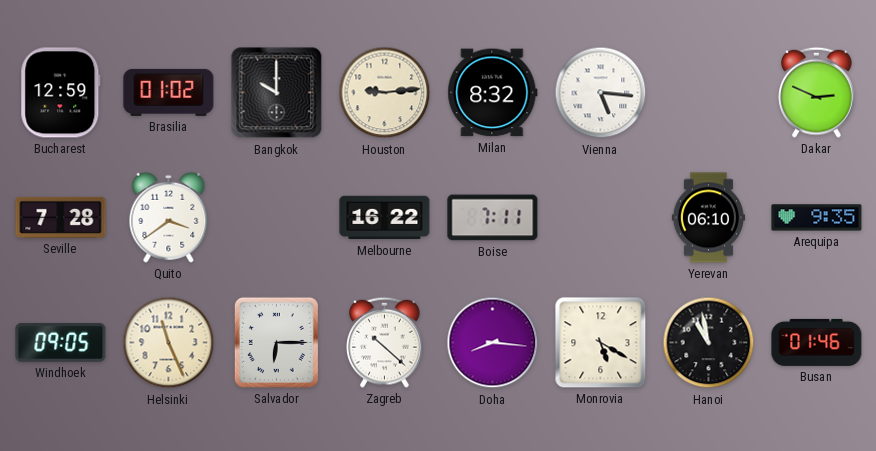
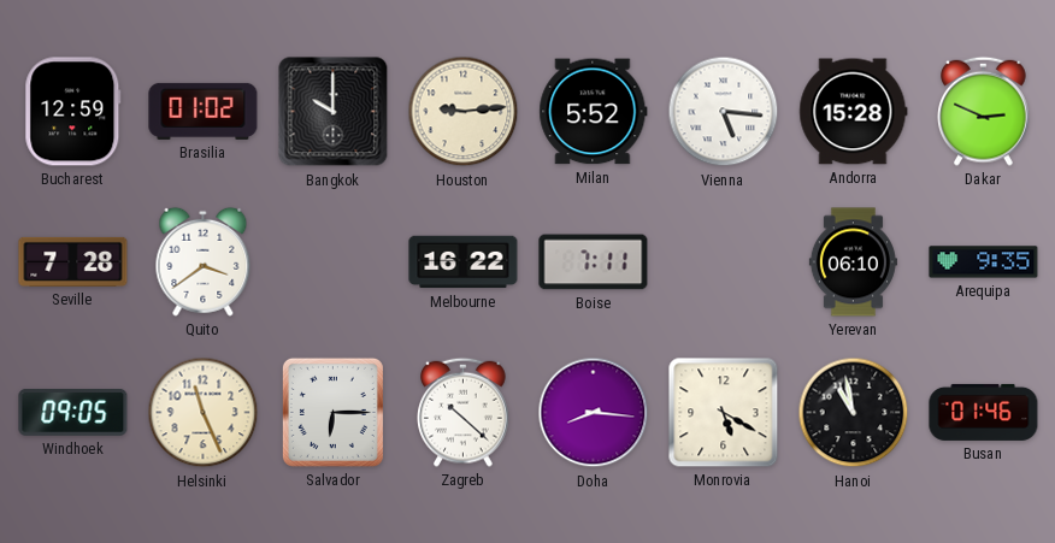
Milan: 8:32 -> 5:52
Andorra: none -> 15:28
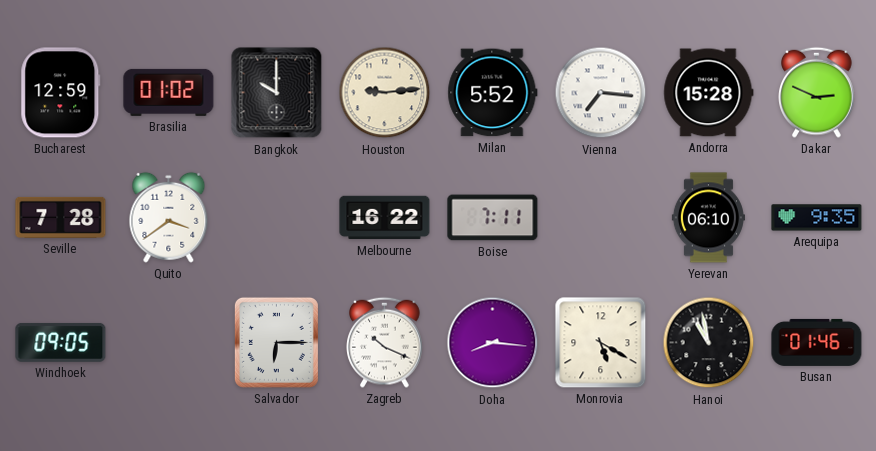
Vienna: 5:16 -> 7:16
Helsinki: 11:26 -> none
Zagreb: 10:22 -> 10:19
